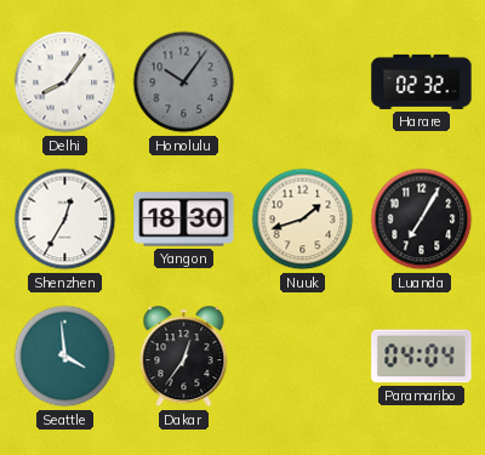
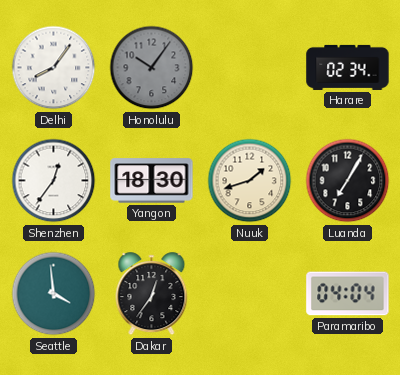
Harare: 02:32 -> 02:34
Shenzhen: 12:35 -> 12:36
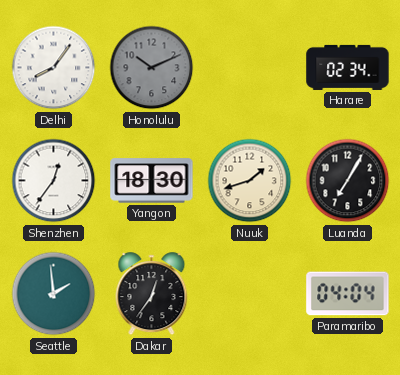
Honolulu: 10:06 -> 10:11
Seattle: 3:59 -> 1:59
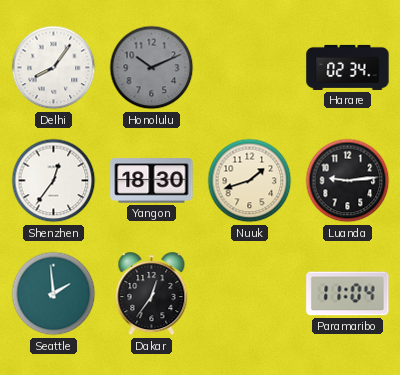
Luanda: 7:05 -> 9:14
Paramaribo: 04:04 -> 11:04
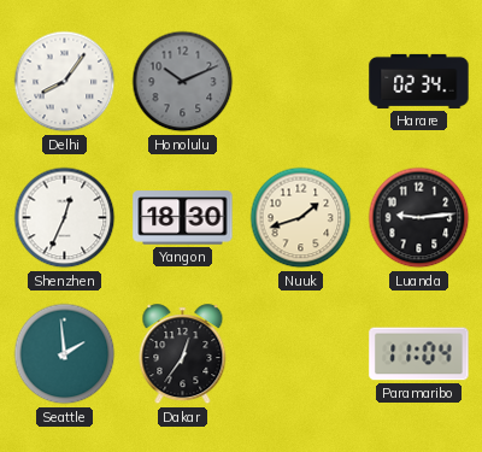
Shenzhen: 12:36 -> 12:34
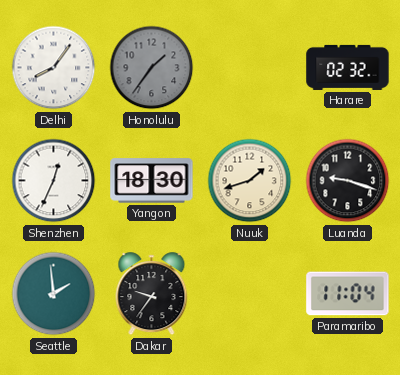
Honolulu: 10:11 -> 1:36
Harare: 02:34 -> 02:32
Luanda: 9:14 -> 9:18
Dakar: 12:36 -> 9:36
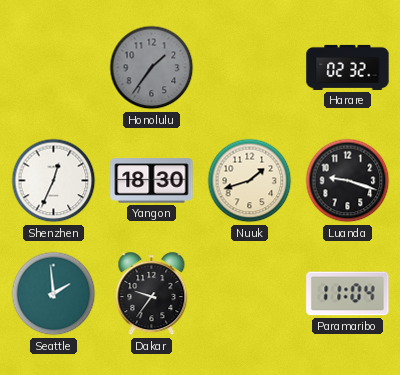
Delhi: 8:06 -> none
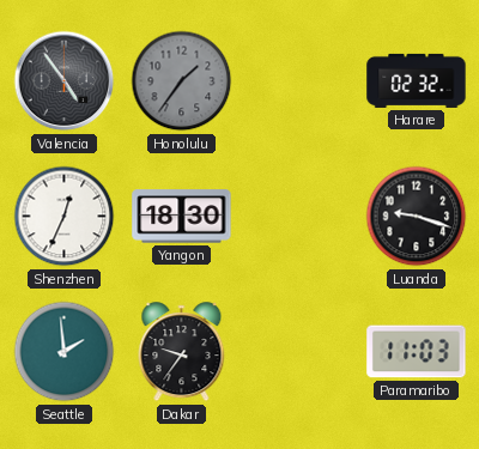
Valencia: none -> 4:54
Nuuk: 1:42 -> none
Paramaribo: 11:04 -> 11:03
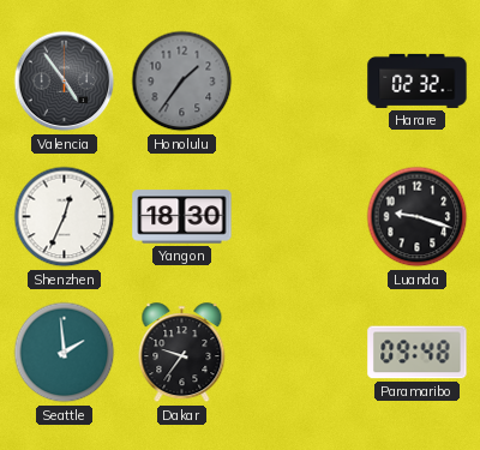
Paramaribo: 11:03 -> 09:48
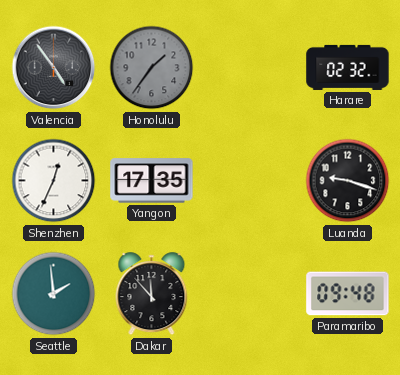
Yangon: 18:30 -> 17:35
Dakar: 9:36 -> 11:53
